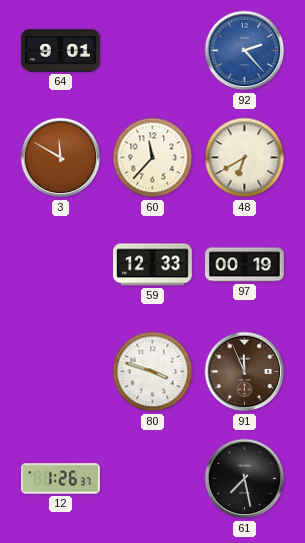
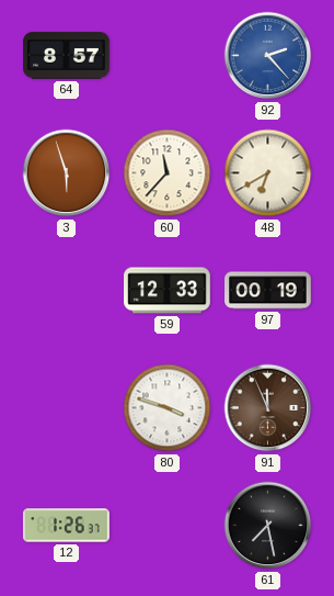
64: 9:01 -> 8:57
3: 11:50 -> 5:57
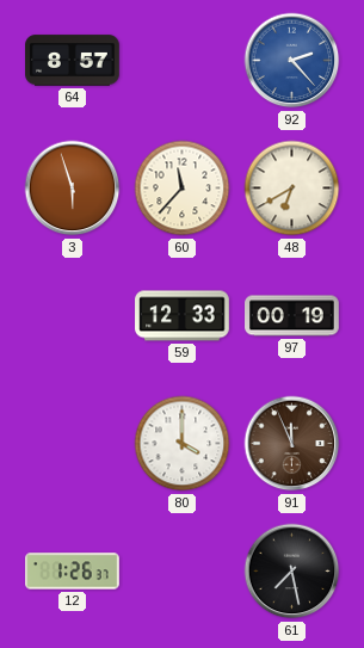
80: 3:48 -> 4:00
